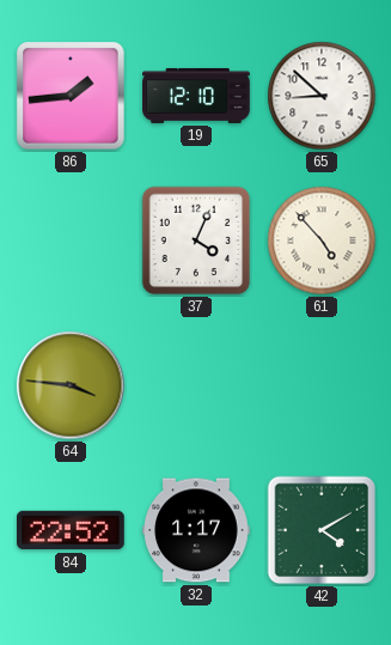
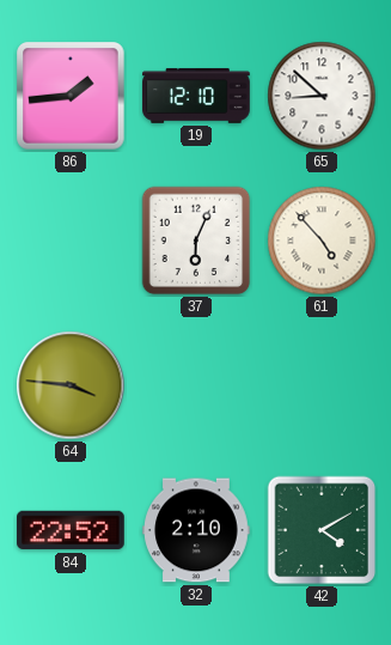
37: 4:04 -> 6:04
32: 1:17 -> 2:10
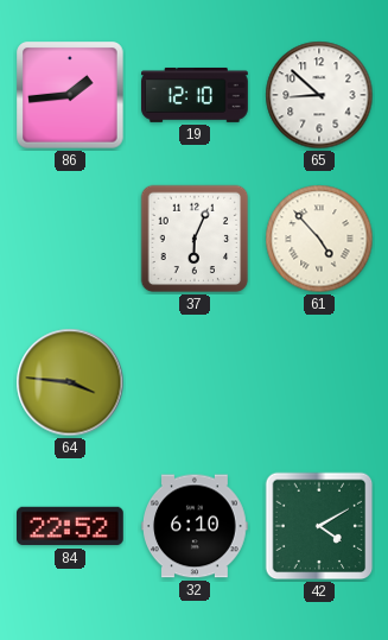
32: 2:10 -> 6:10
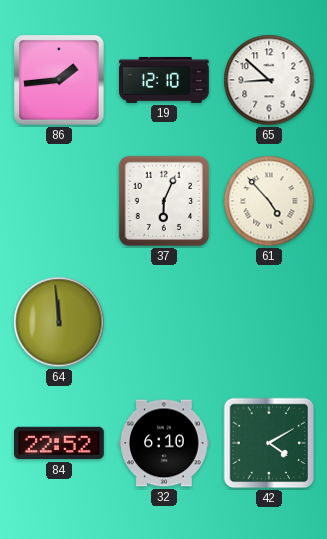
64: 3:46 -> 11:59
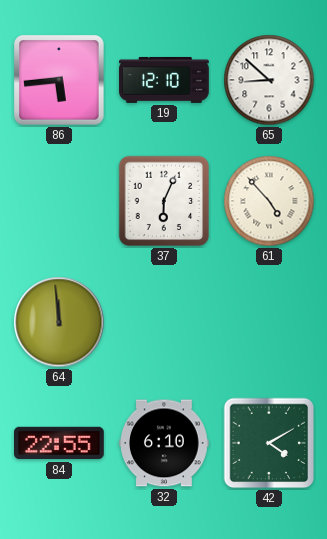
86: 1:44 -> 5:44
84: 22:52 -> 22:55
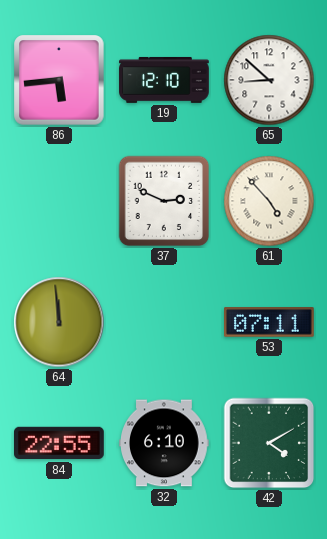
37: 6:04 -> 2:49
53: none -> 07:11
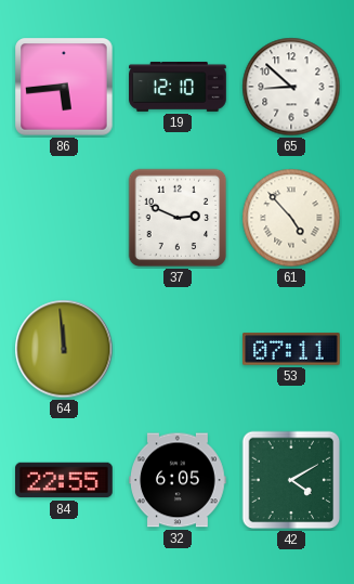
32: 6:10 -> 6:05
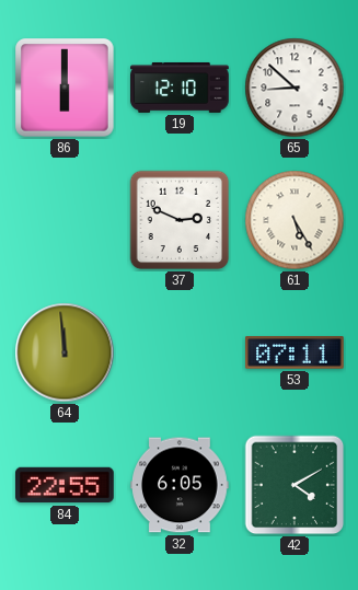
86: 5:44 -> 6:00
61: 4:53 -> 5:25
